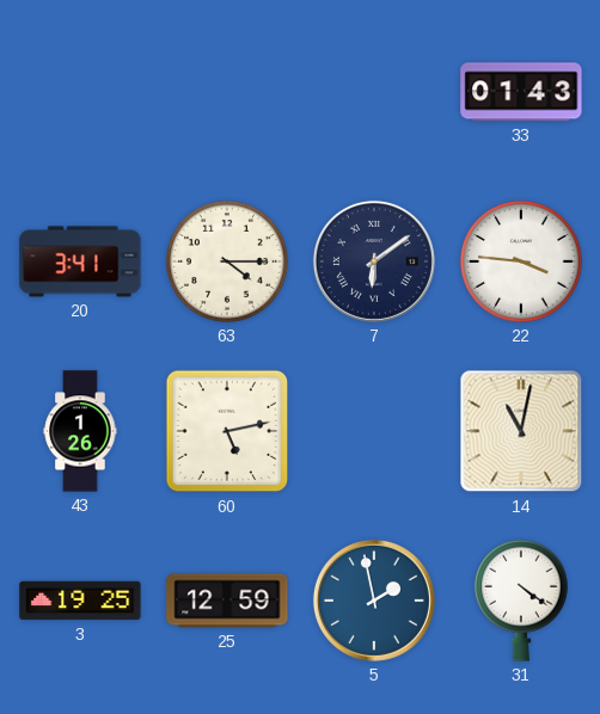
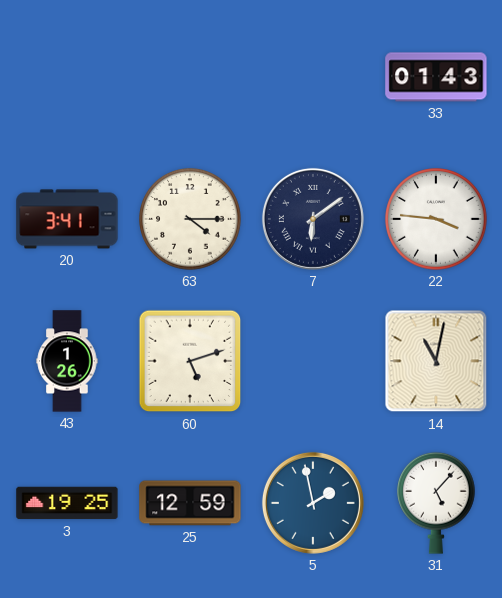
60: 5:13 -> 5:12
31: 4:21 -> 5:07
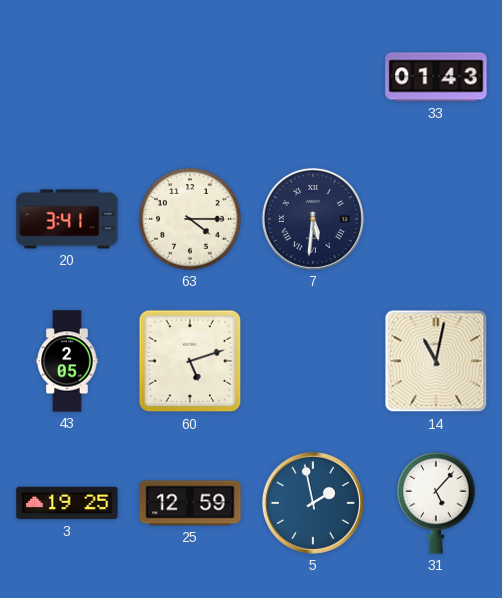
7: 6:09 -> 5:31
22: 3:46 -> none
43: 1:26 -> 2:05
